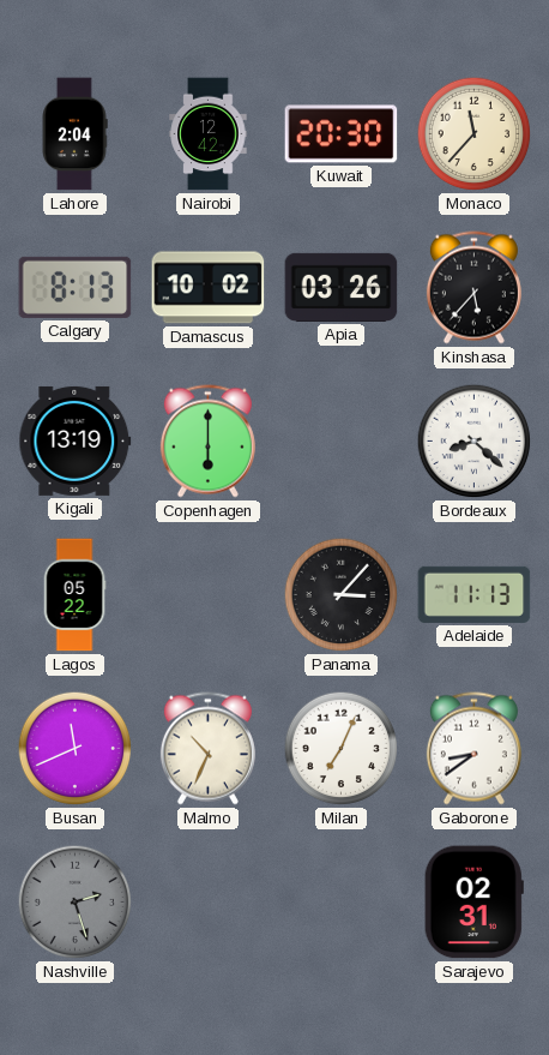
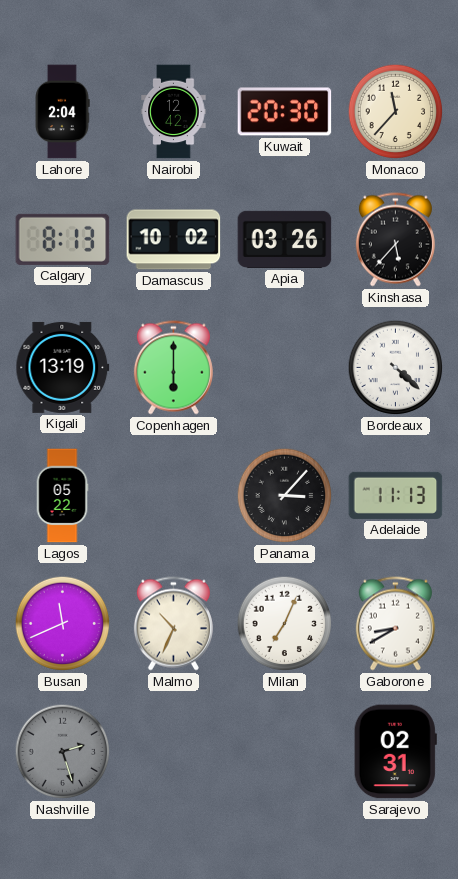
Bordeaux: 8:22 -> 4:22
Gaborone: 8:39 -> 8:40
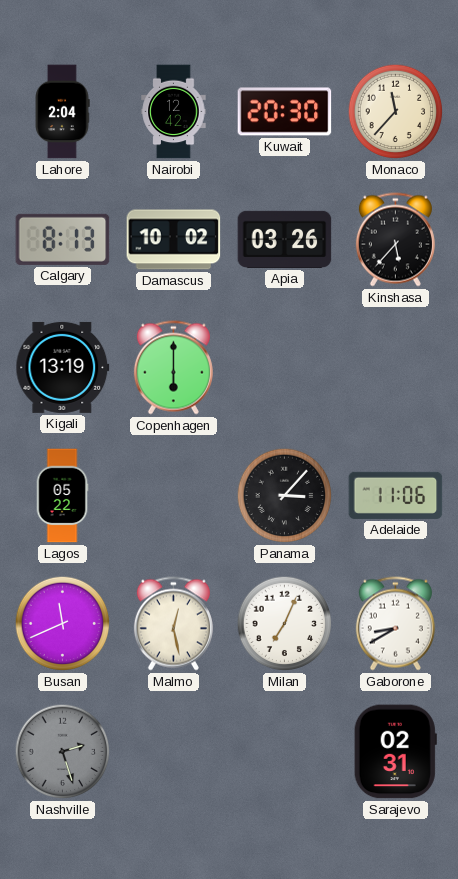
Bordeaux: 4:22 -> none
Adelaide: 11:13 -> 11:06
Malmo: 10:34 -> 12:28
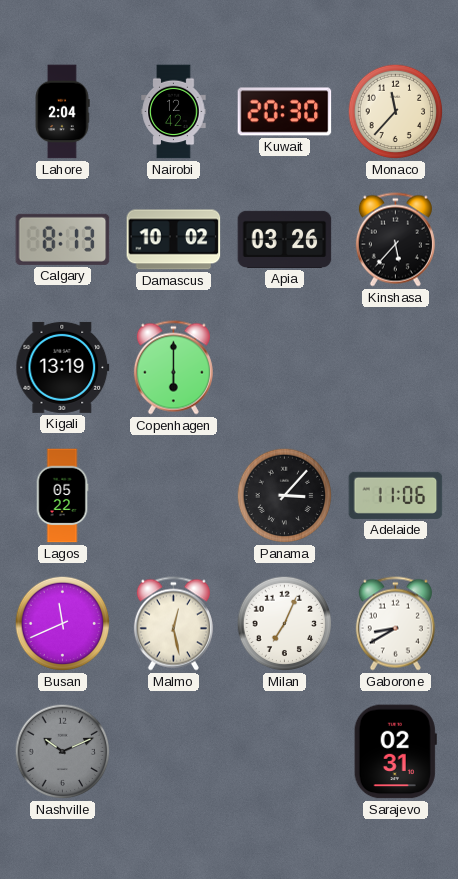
Nashville: 2:27 -> 10:11
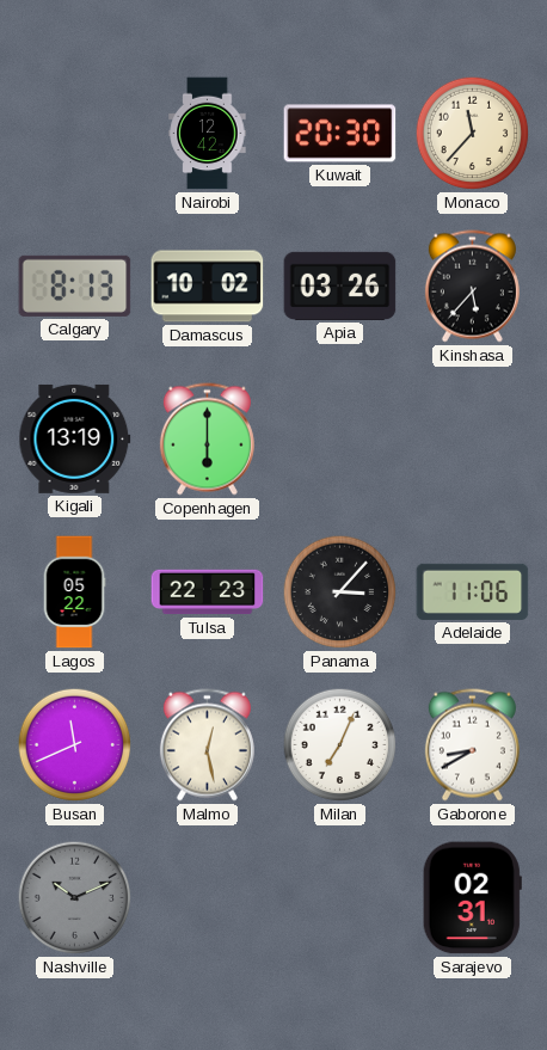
Lahore: 2:04 -> none
Tulsa: none -> 22:23
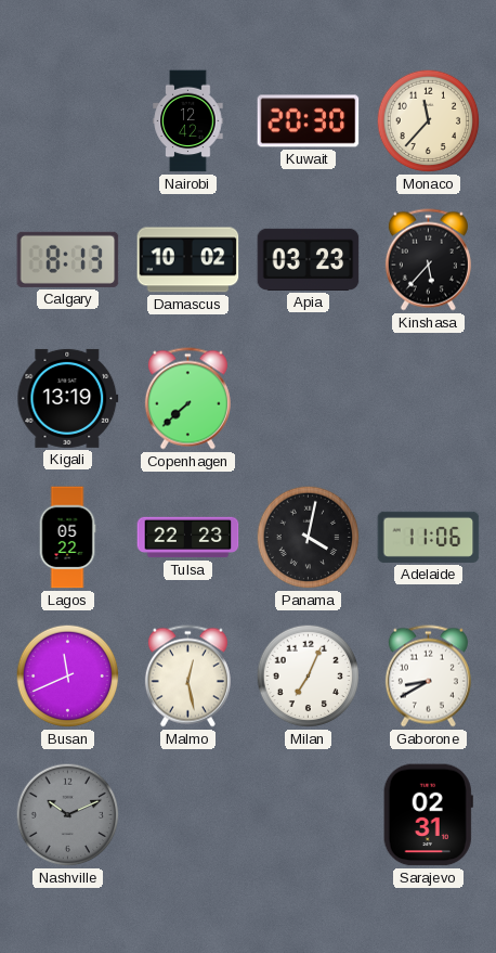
Apia: 03:26 -> 03:23
Copenhagen: 6:00 -> 7:38
Panama: 3:07 -> 4:02
